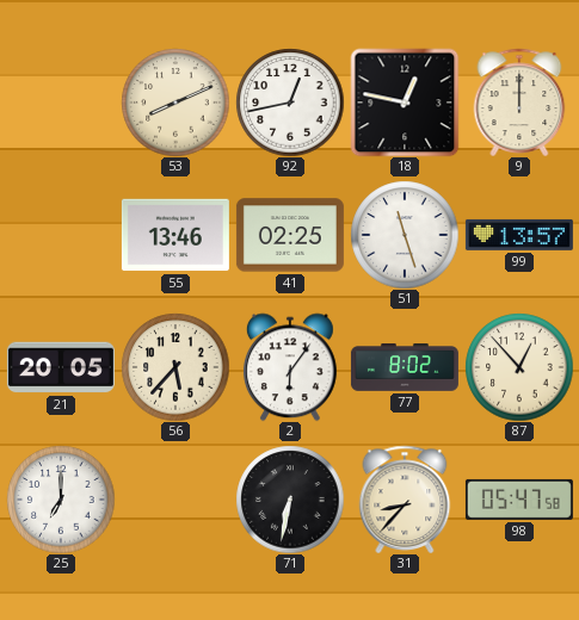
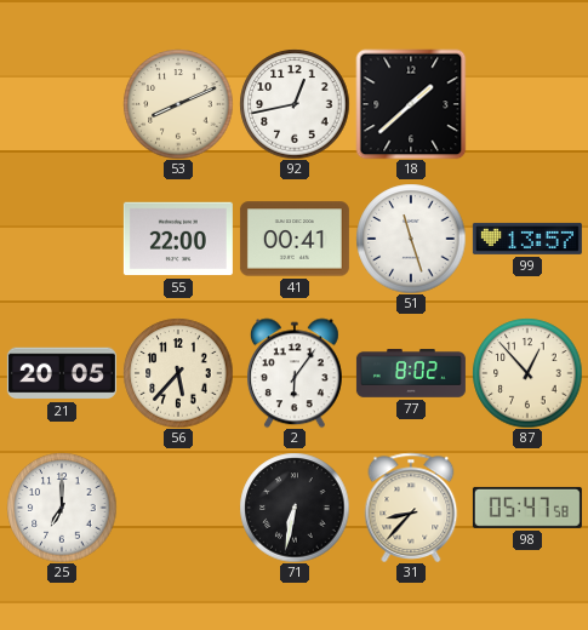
18: 12:47 -> 1:38
9: 12:00 -> none
55: 13:46 -> 22:00
41: 02:25 -> 00:41
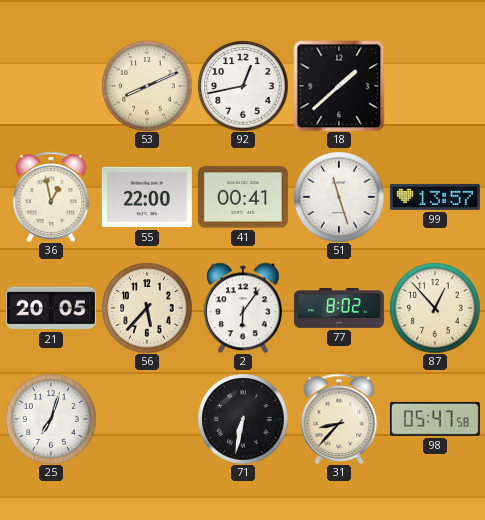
36: none -> 12:58
25: 7:00 -> 7:03
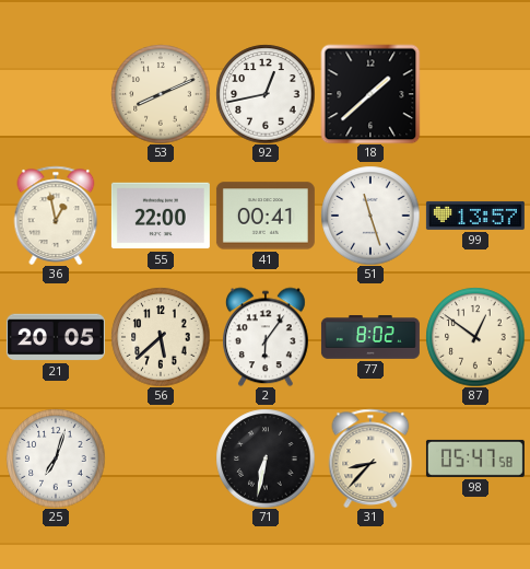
56: 5:37 -> 5:38
87: 12:53 -> 12:51
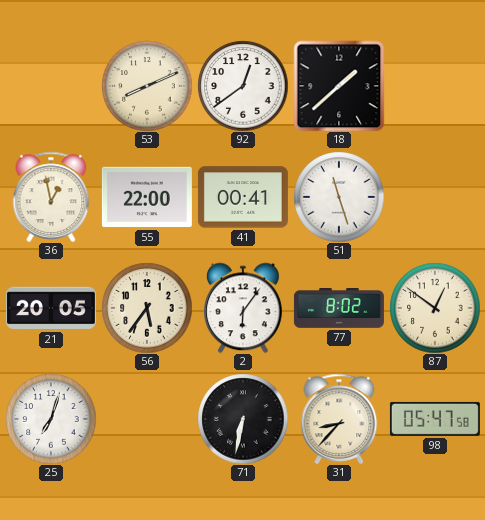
92: 12:43 -> 12:39
99: 13:57 -> none
56: 5:38 -> 5:36
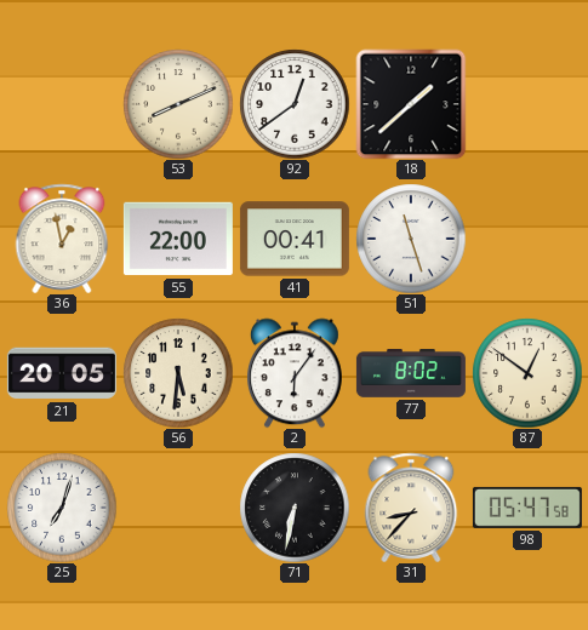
56: 5:36 -> 5:31
